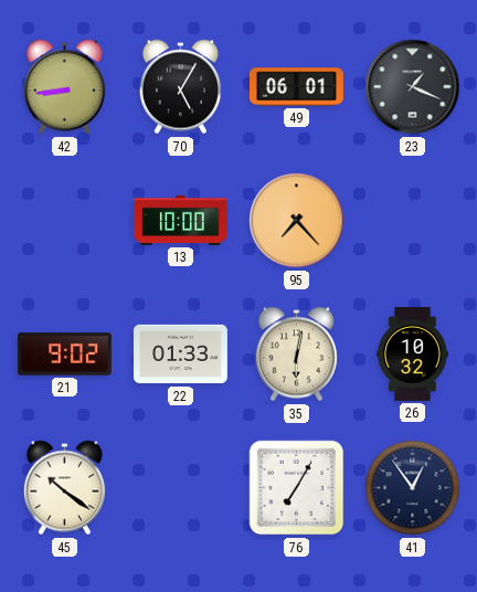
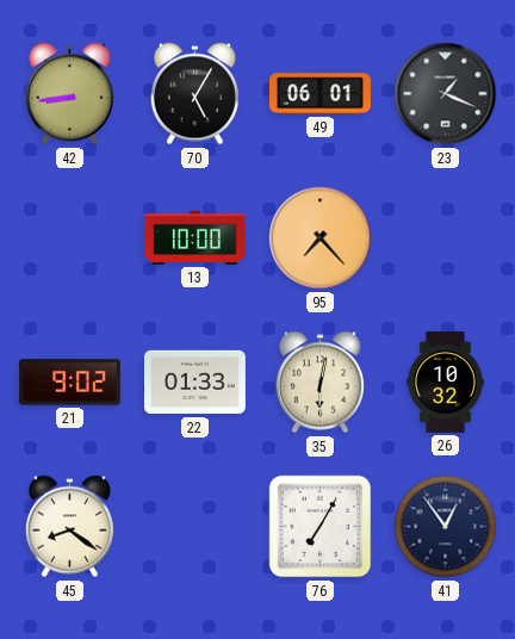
45: 10:21 -> 8:21
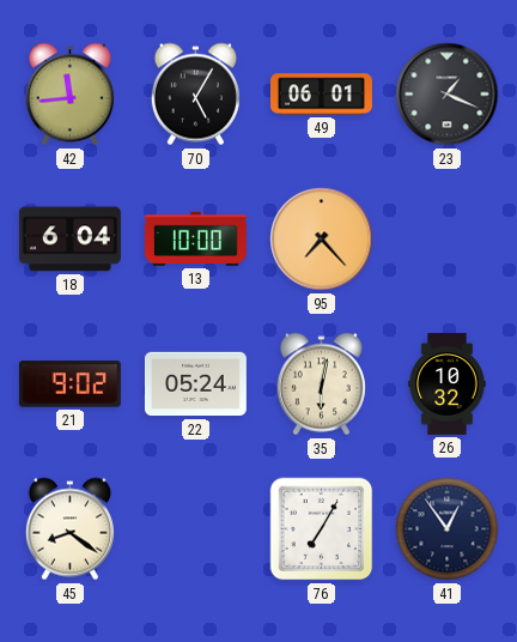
42: 8:44 -> 11:44
18: none -> 6:04
22: 01:33 -> 05:24
